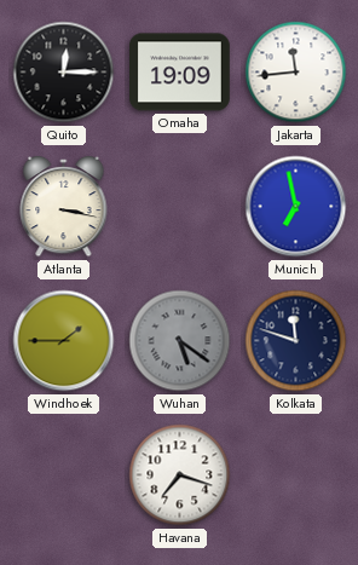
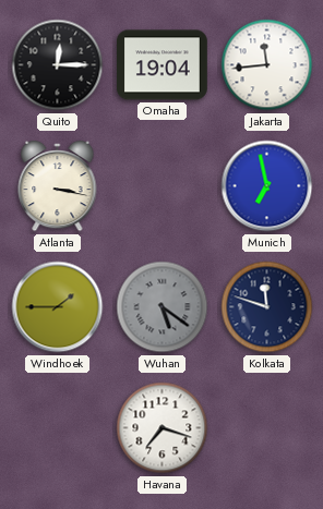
Omaha: 19:09 -> 19:04
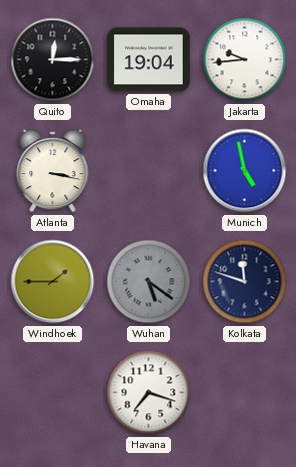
Jakarta: 11:44 -> 9:44
Munich: 6:58 -> 4:58
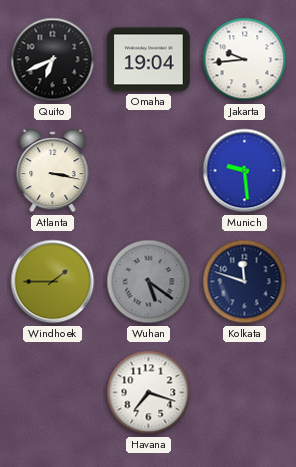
Quito: 12:15 -> 6:41
Munich: 4:58 -> 9:29
